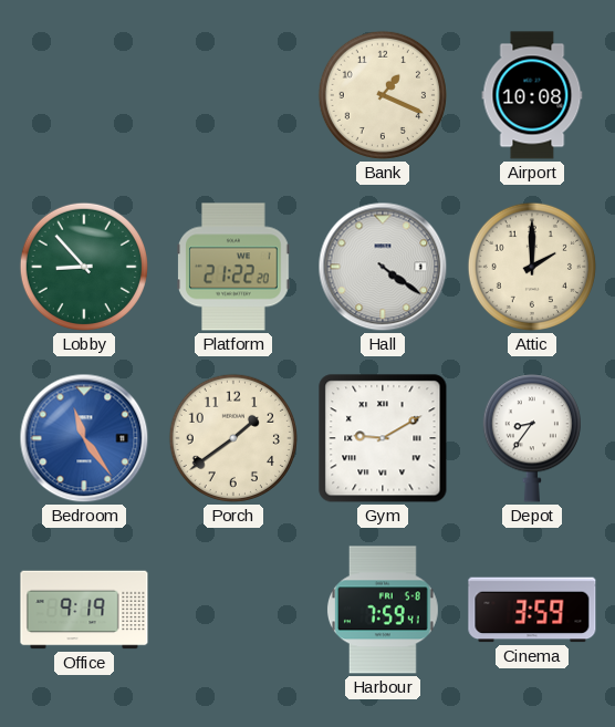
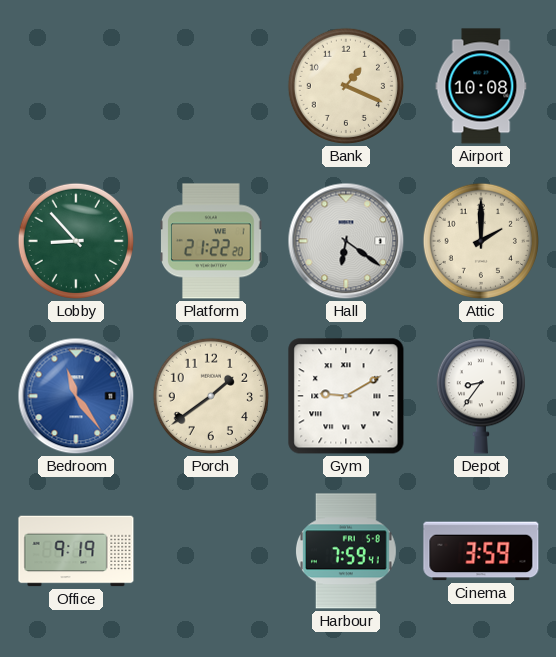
Hall: 4:21 -> 6:21
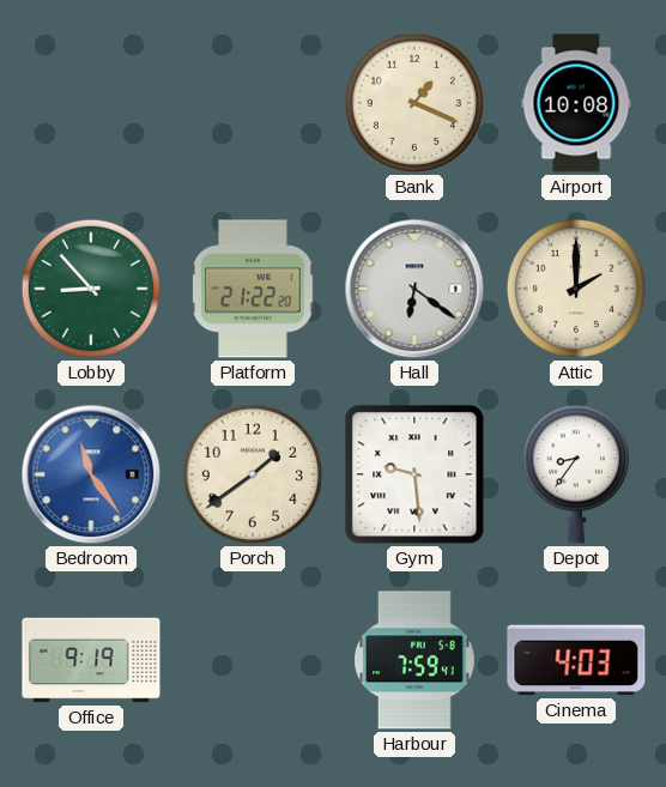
Gym: 9:10 -> 9:29
Cinema: 3:59 -> 4:03
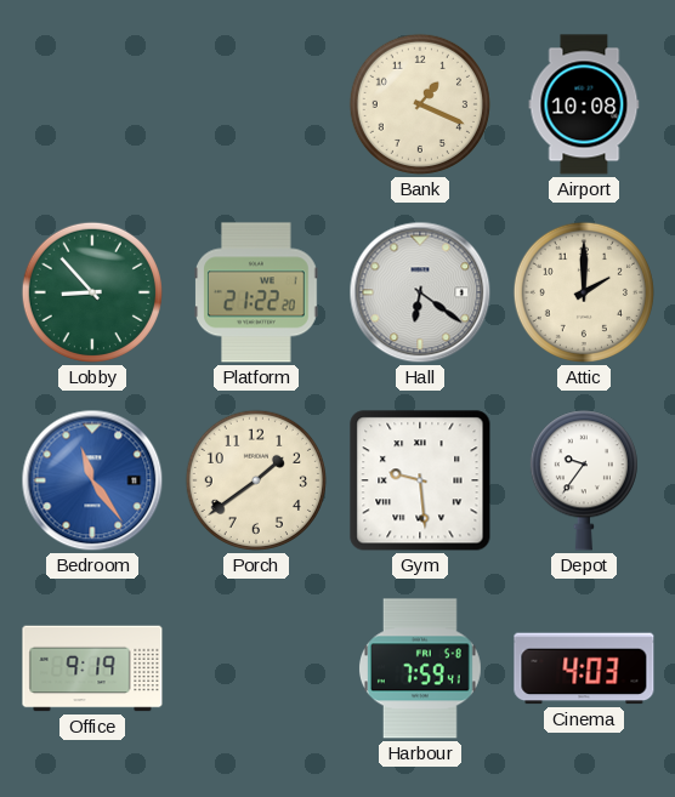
Depot: 8:36 -> 9:36
